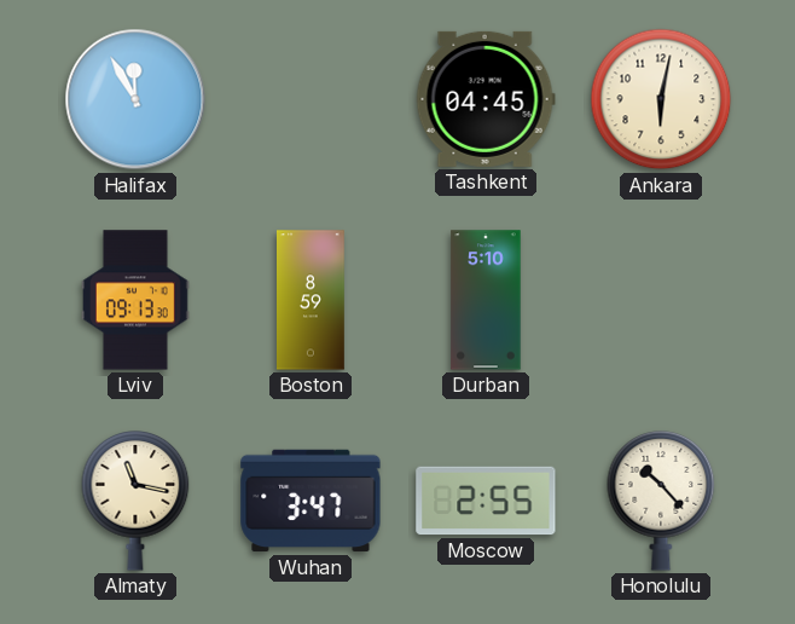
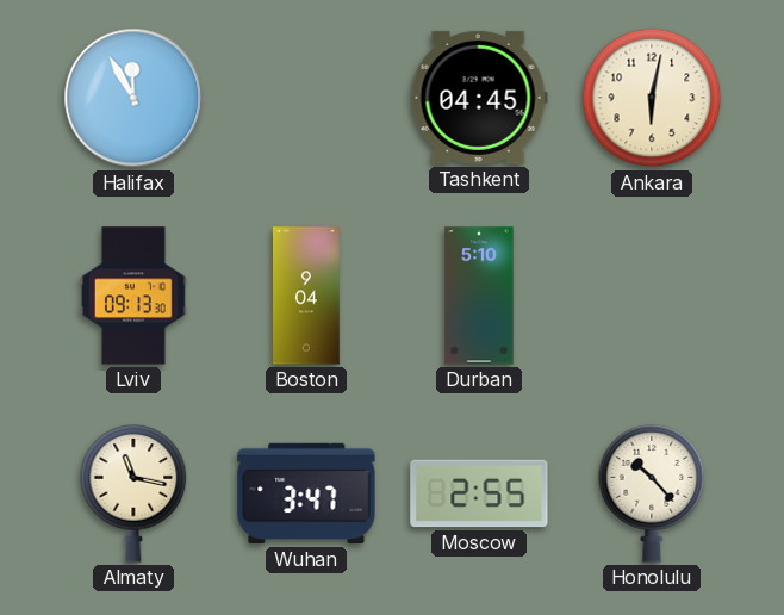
Boston: 8:59 -> 9:04
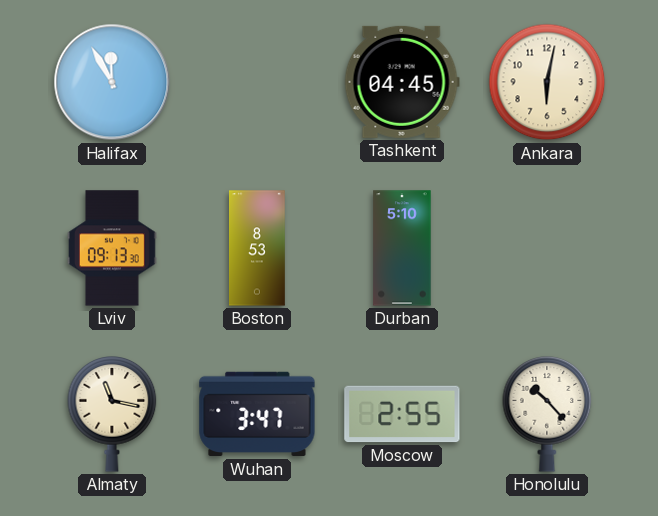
Boston: 9:04 -> 8:53
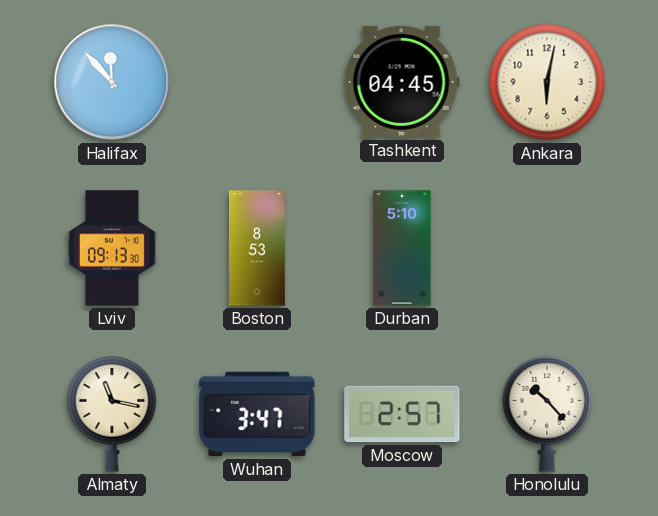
Halifax: 11:55 -> 11:53
Moscow: 2:55 -> 2:57
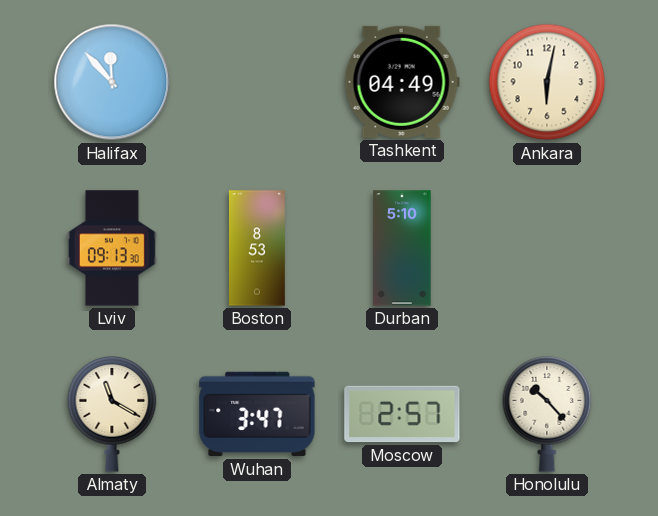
Tashkent: 04:45 -> 04:49
Almaty: 11:17 -> 11:20
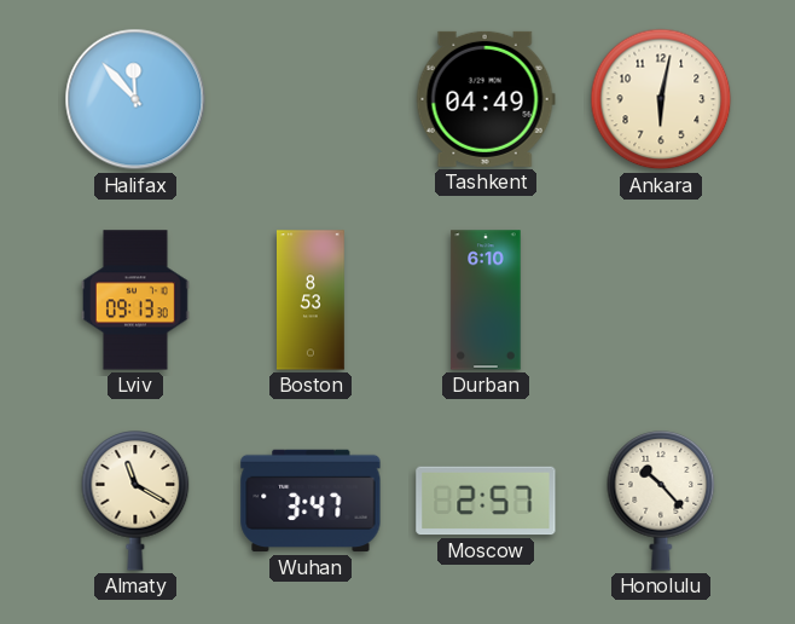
Durban: 5:10 -> 6:10
